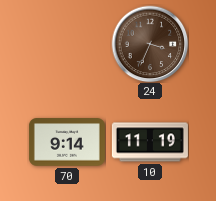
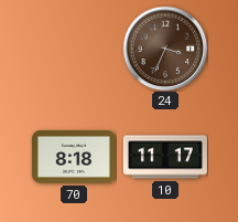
70: 9:14 -> 8:18
10: 11:19 -> 11:17
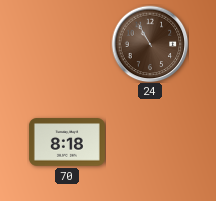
24: 3:34 -> 10:55
10: 11:17 -> none
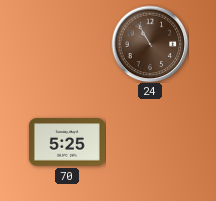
70: 8:18 -> 5:25
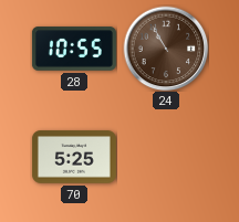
28: none -> 10:55
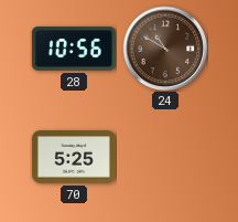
28: 10:55 -> 10:56
24: 10:55 -> 10:50
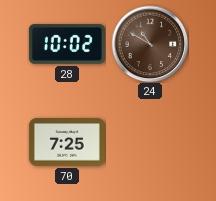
28: 10:56 -> 10:02
70: 5:25 -> 7:25
